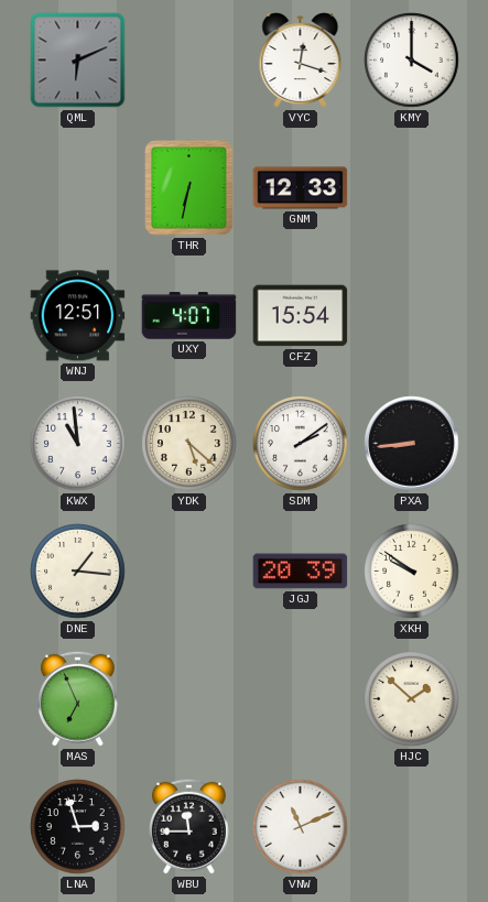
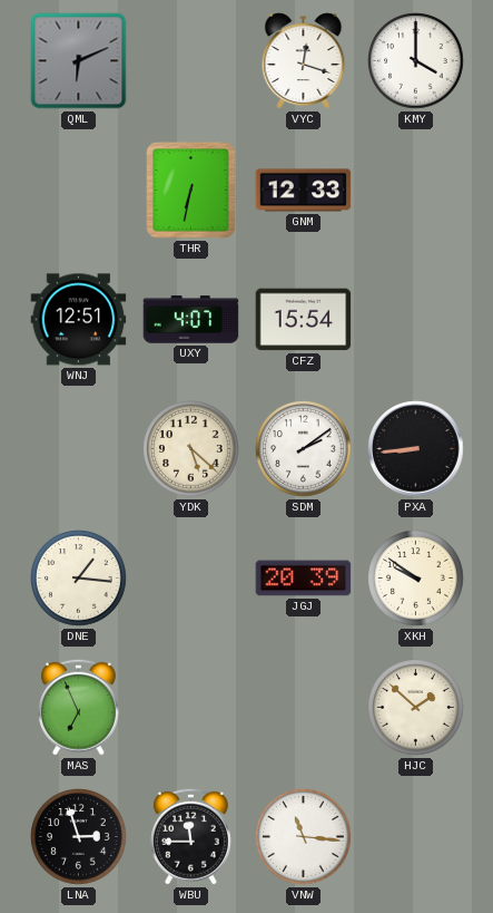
KWX: 10:59 -> none
VNW: 11:11 -> 11:16
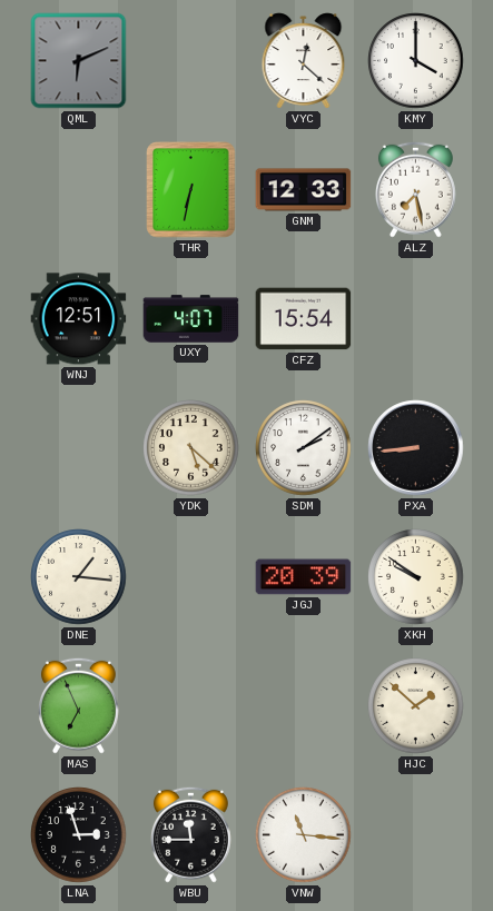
VYC: 12:18 -> 12:22
ALZ: none -> 7:28
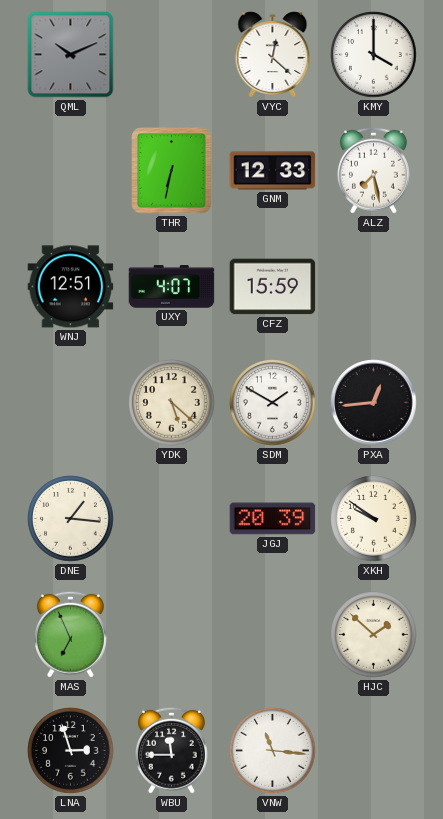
QML: 6:11 -> 10:11
CFZ: 15:54 -> 15:59
SDM: 2:09 -> 1:50
PXA: 8:44 -> 12:44
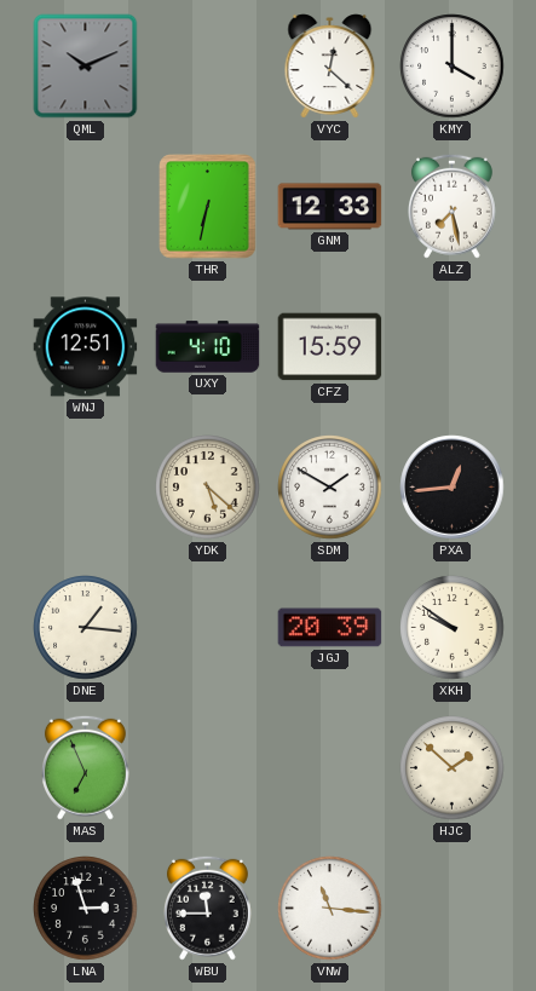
UXY: 4:07 -> 4:10
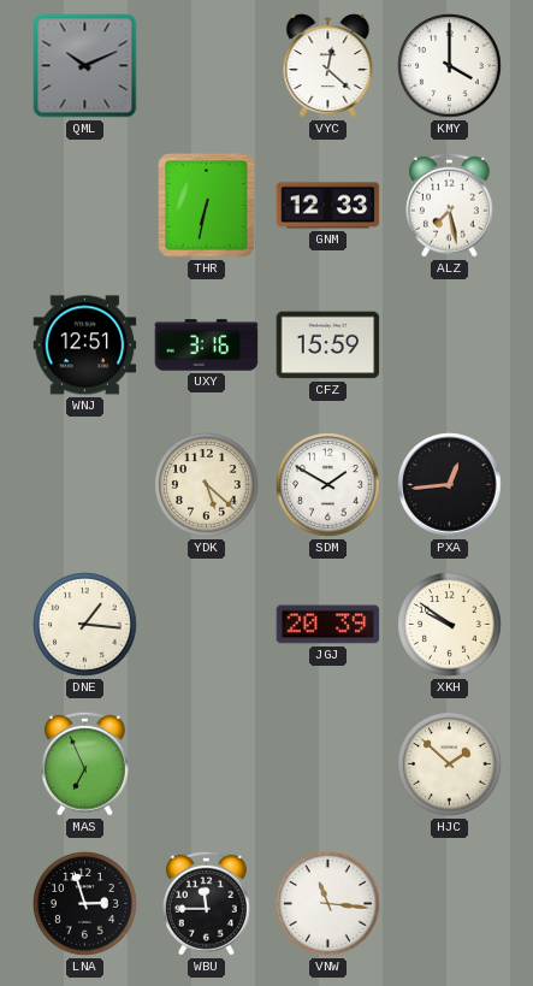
UXY: 4:10 -> 3:16
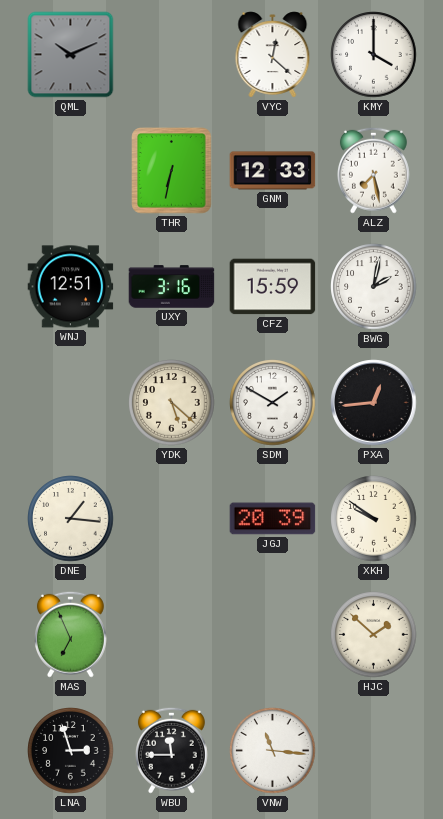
BWG: none -> 2:02
